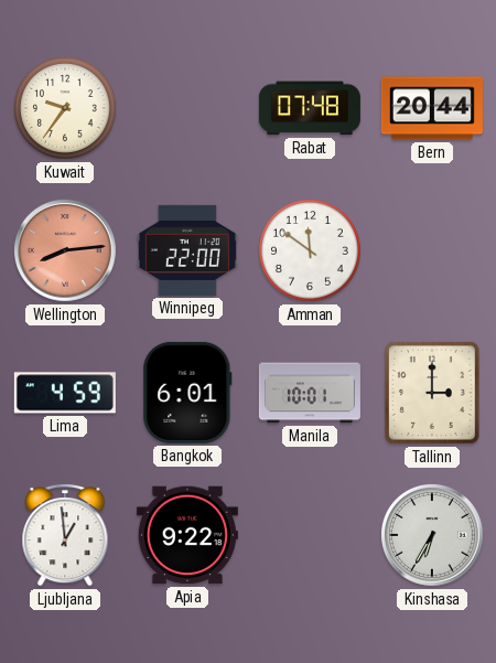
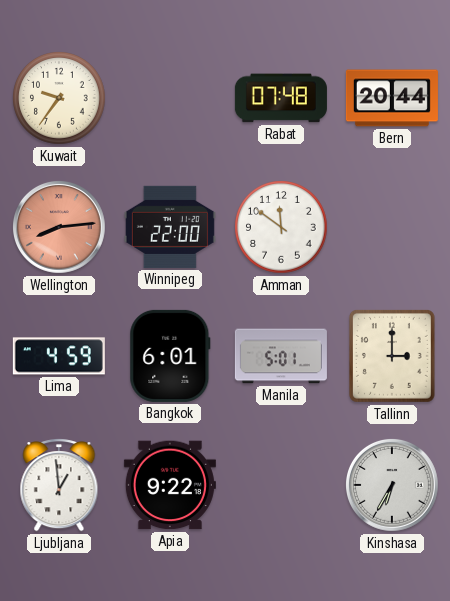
Manila: 10:01 -> 5:01
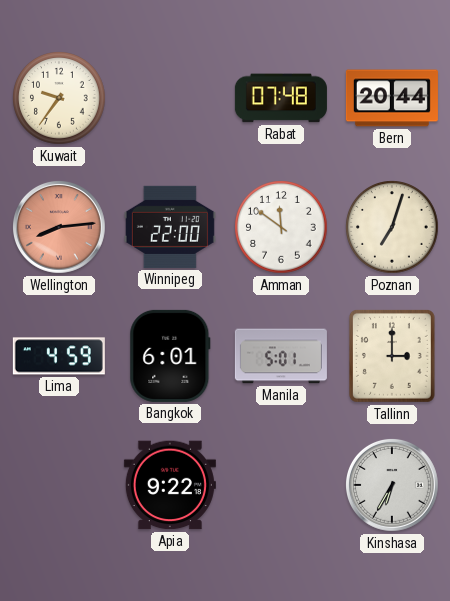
Poznan: none -> 7:03
Ljubljana: 12:59 -> none
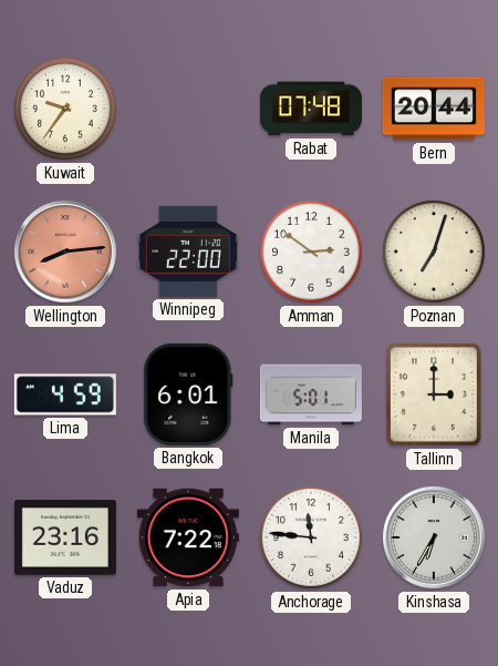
Amman: 11:51 -> 2:51
Vaduz: none -> 23:16
Apia: 9:22 -> 7:22
Anchorage: none -> 11:46
